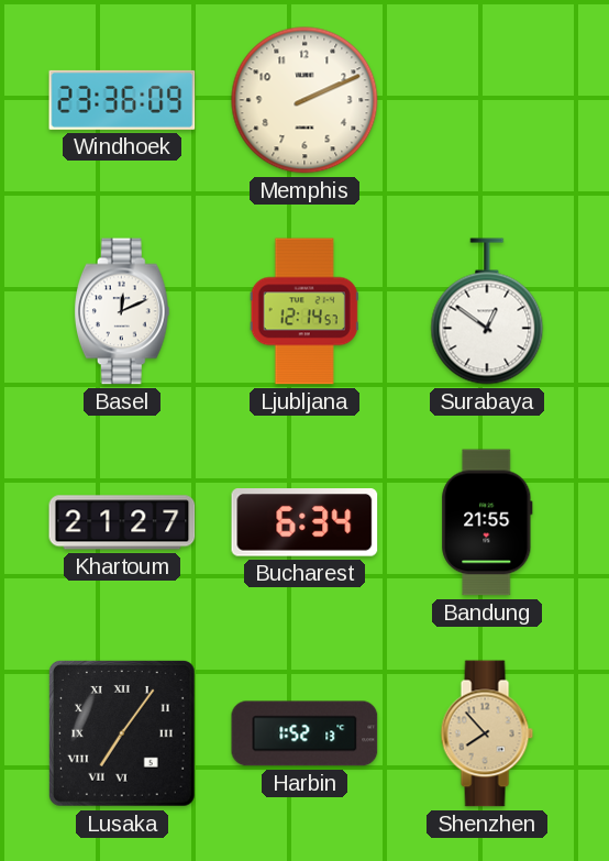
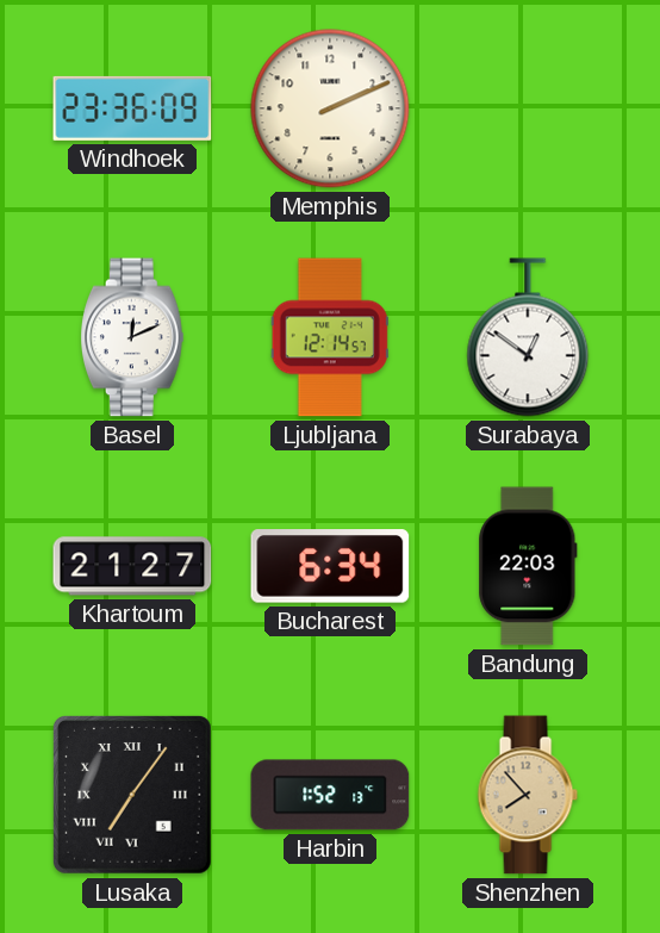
Bandung: 21:55 -> 22:03
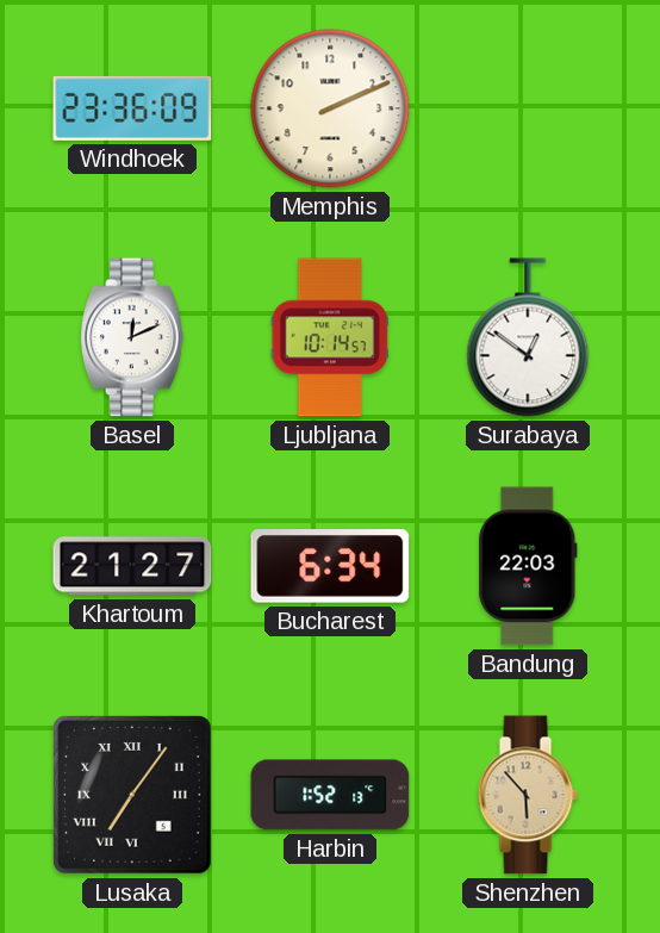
Ljubljana: 12:14 -> 10:14
Shenzhen: 7:53 -> 5:53
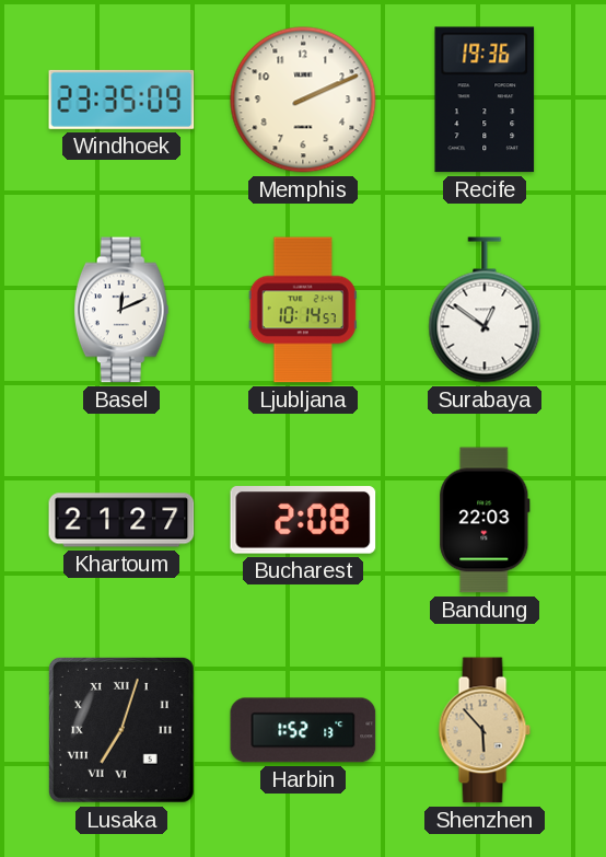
Windhoek: 23:36 -> 23:35
Recife: none -> 19:36
Bucharest: 6:34 -> 2:08
Lusaka: 7:06 -> 7:03
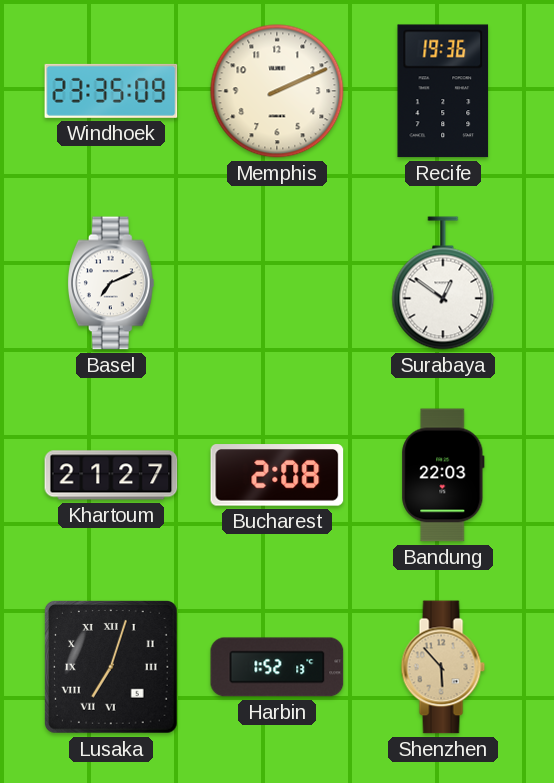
Basel: 12:11 -> 7:11
Ljubljana: 10:14 -> none
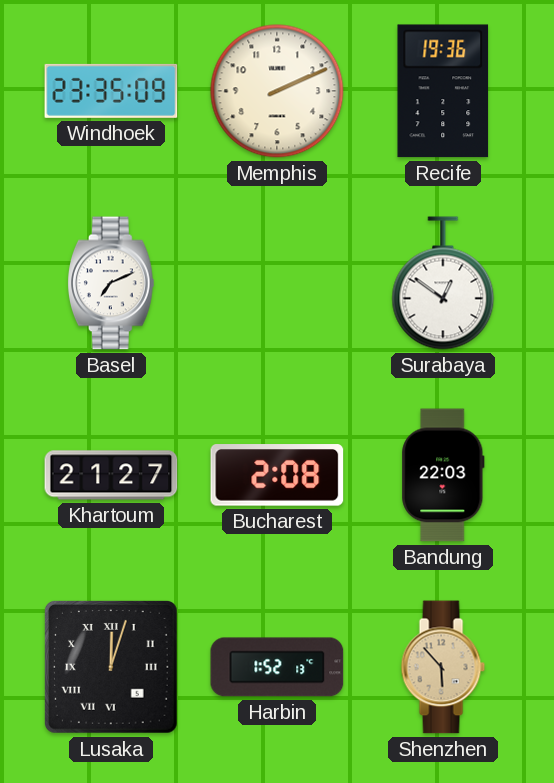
Lusaka: 7:03 -> 12:03
